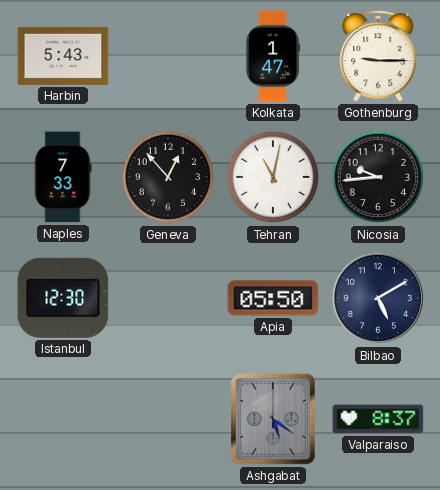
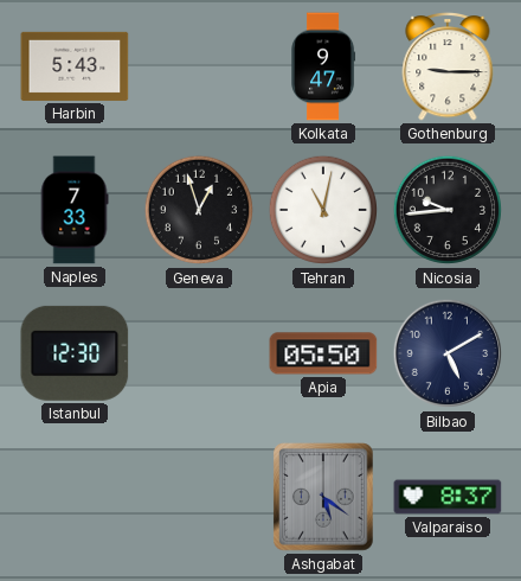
Kolkata: 1:47 -> 9:47
Geneva: 12:53 -> 12:57
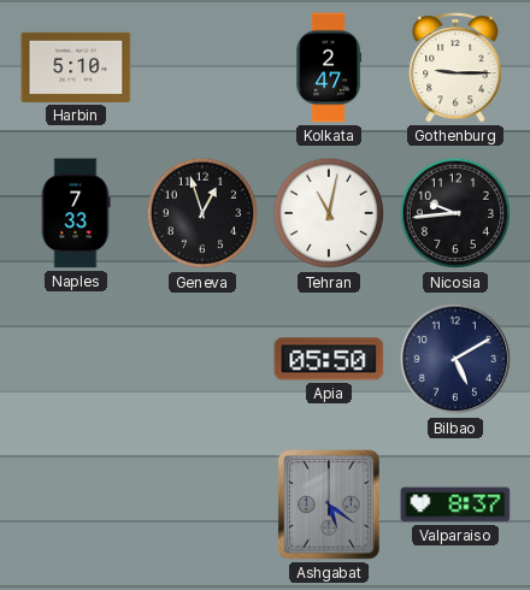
Harbin: 5:43 -> 5:10
Kolkata: 9:47 -> 2:47
Istanbul: 12:30 -> none
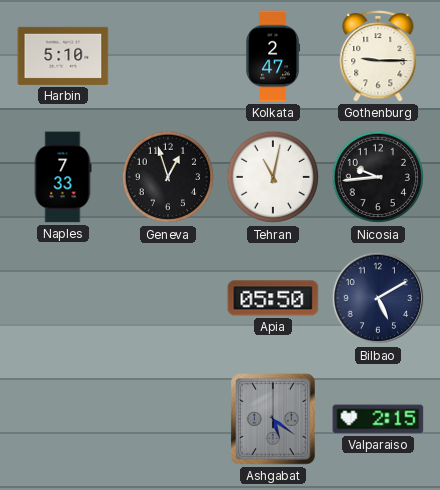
Valparaiso: 8:37 -> 2:15
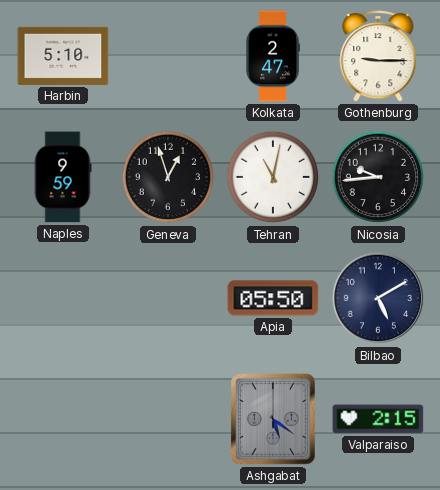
Naples: 7:33 -> 9:59
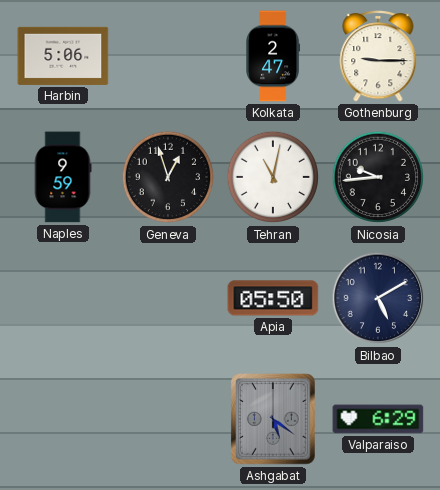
Harbin: 5:10 -> 5:06
Valparaiso: 2:15 -> 6:29
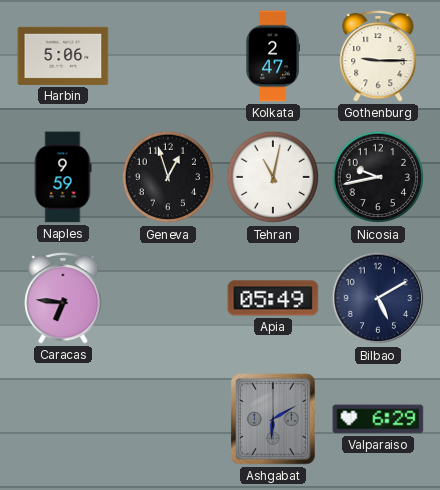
Nicosia: 9:44 -> 9:43
Caracas: none -> 6:46
Apia: 05:50 -> 05:49
Ashgabat: 5:21 -> 6:10
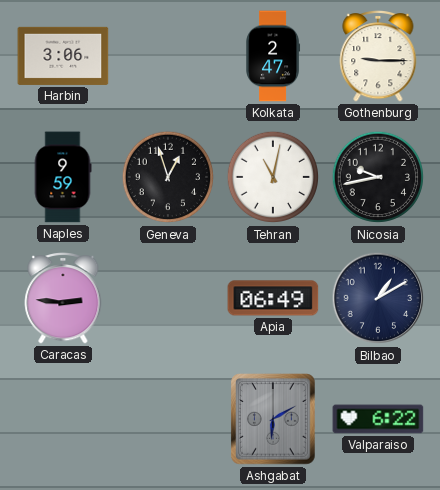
Harbin: 5:06 -> 3:06
Caracas: 6:46 -> 2:46
Apia: 05:49 -> 06:49
Bilbao: 5:10 -> 1:10
Valparaiso: 6:29 -> 6:22
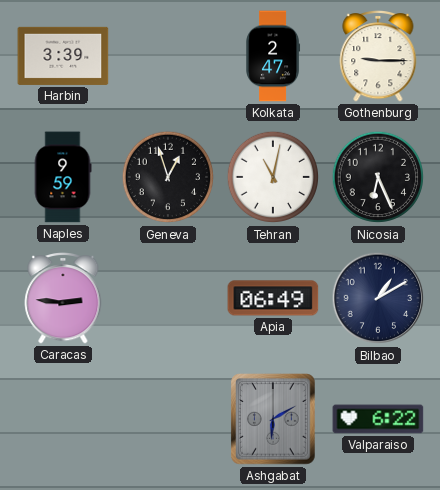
Harbin: 3:06 -> 3:39
Nicosia: 9:43 -> 6:26
